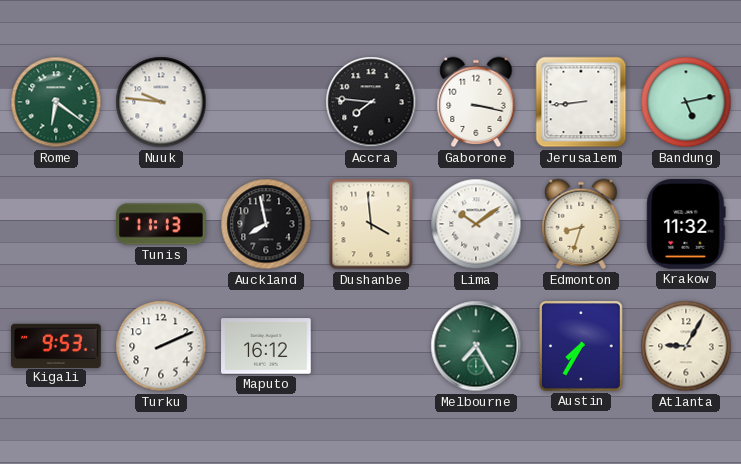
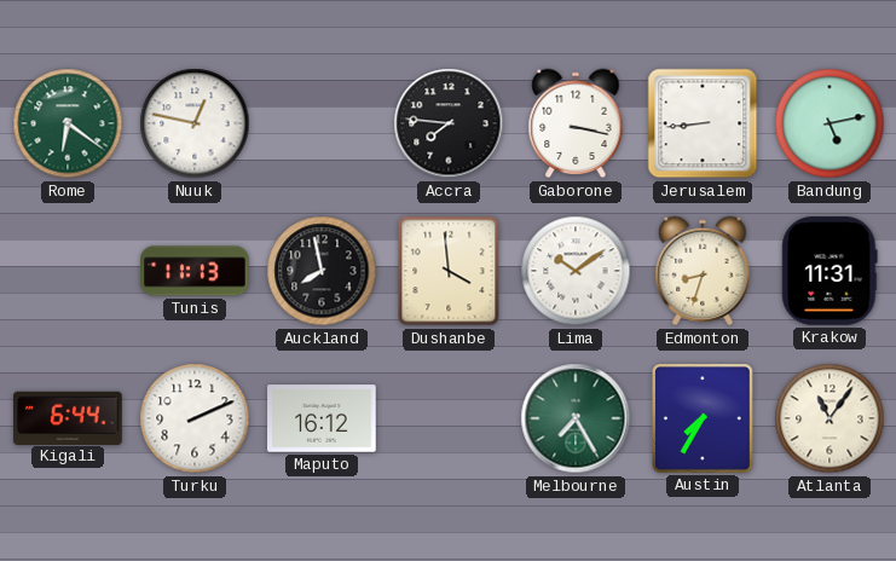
Nuuk: 9:46 -> 12:47
Krakow: 11:32 -> 11:31
Kigali: 9:53 -> 6:44
Atlanta: 9:05 -> 11:06
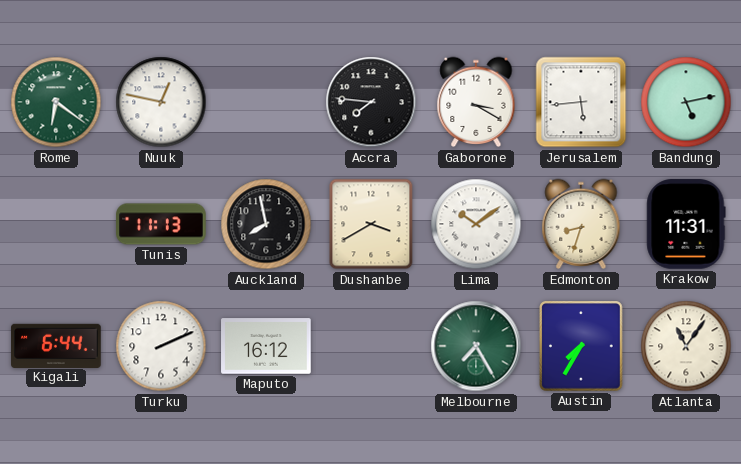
Gaborone: 3:17 -> 3:20
Jerusalem: 8:44 -> 5:44
Dushanbe: 3:59 -> 3:40
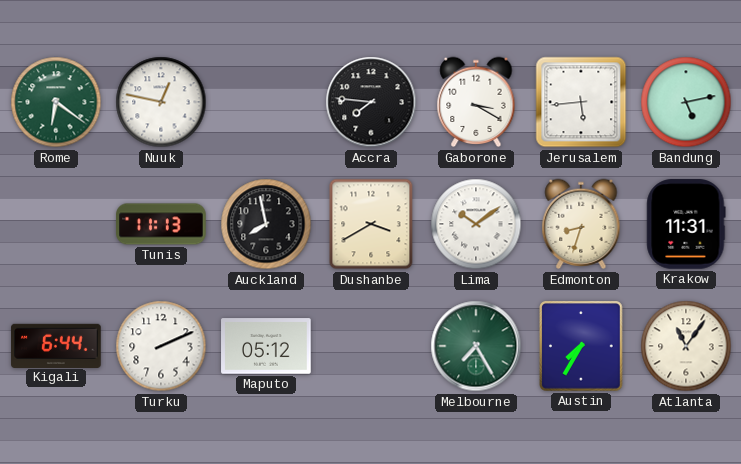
Maputo: 16:12 -> 05:12
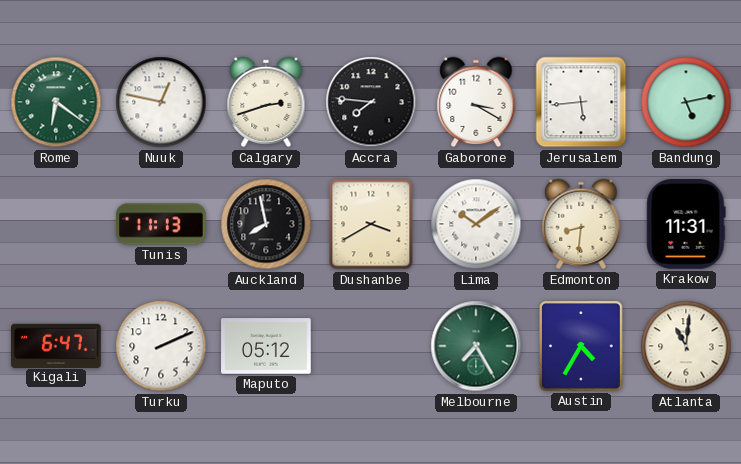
Calgary: none -> 2:42
Edmonton: 8:33 -> 8:31
Kigali: 6:44 -> 6:47
Austin: 7:35 -> 4:35
Atlanta: 11:06 -> 11:01
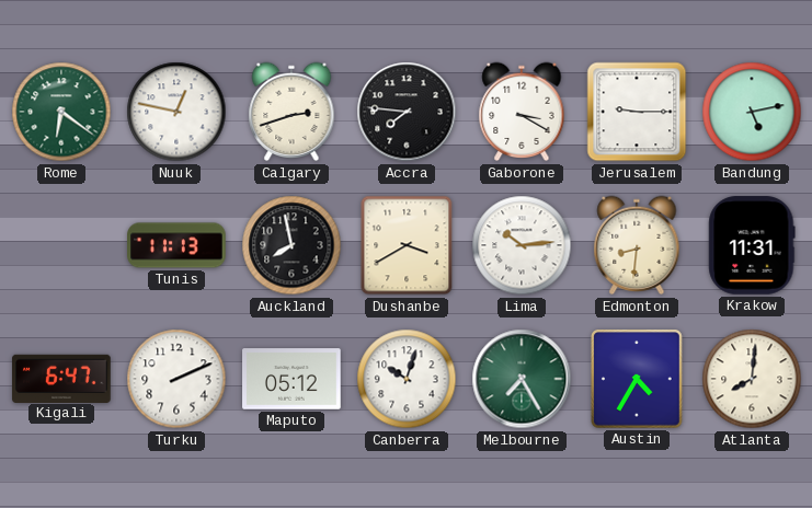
Jerusalem: 5:44 -> 9:15
Lima: 10:09 -> 10:14
Canberra: none -> 10:03
Atlanta: 11:01 -> 8:01
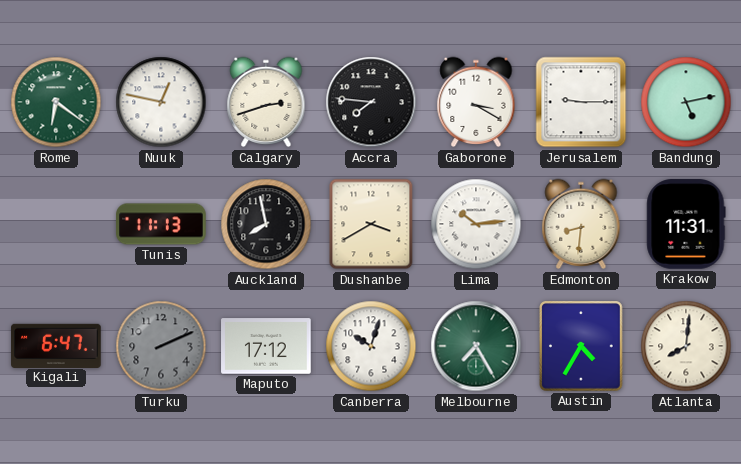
Turku dial: white -> grey
Maputo: 05:12 -> 17:12
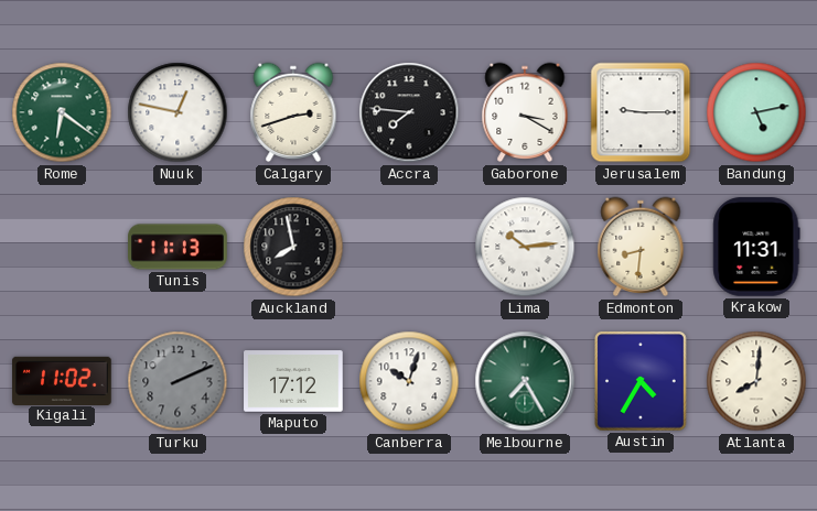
Dushanbe: 3:40 -> none
Kigali: 6:47 -> 11:02
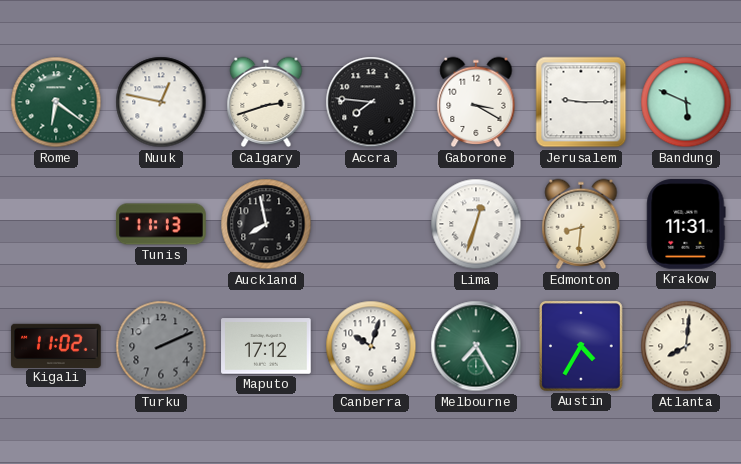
Bandung: 5:13 -> 5:49
Lima: 10:14 -> 12:33
